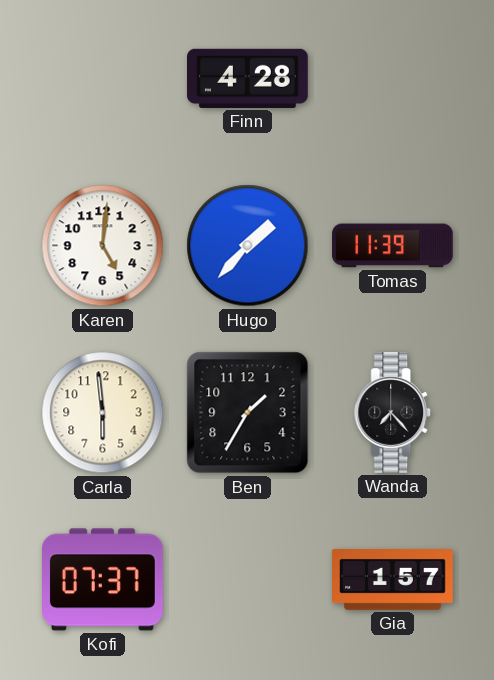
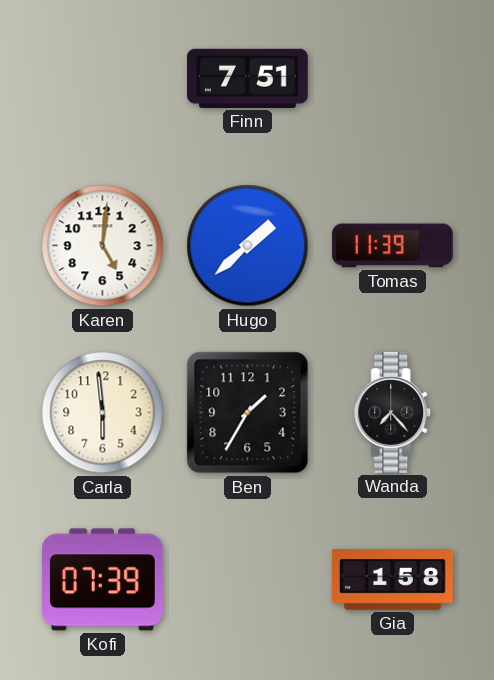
Finn: 4:28 -> 7:51
Hugo: 1:37 -> 1:38
Kofi: 07:37 -> 07:39
Gia: 1:57 -> 1:58
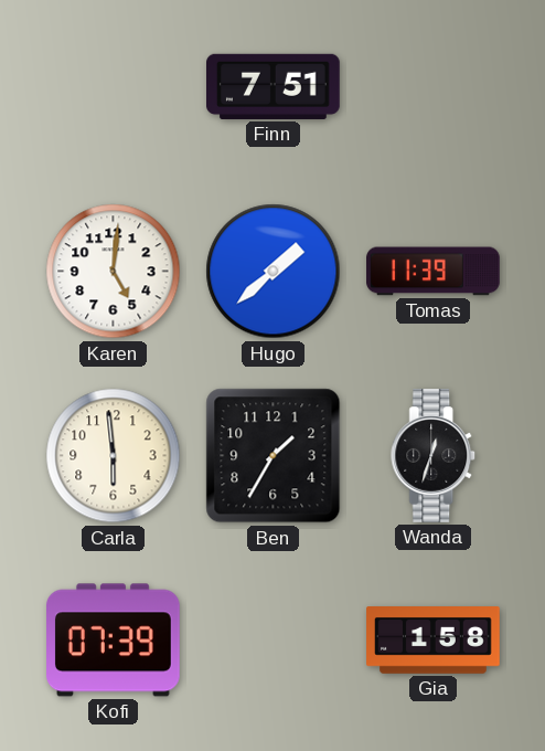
Wanda: 7:23 -> 12:33
